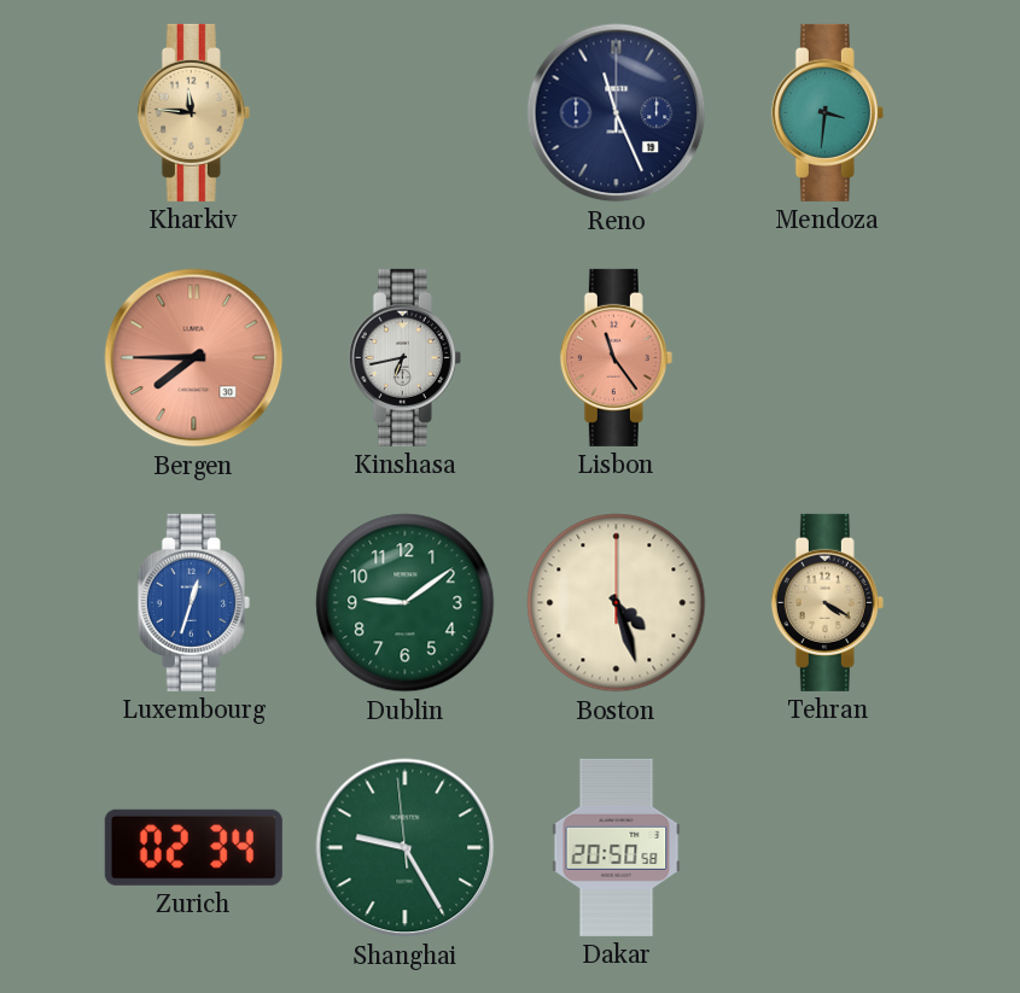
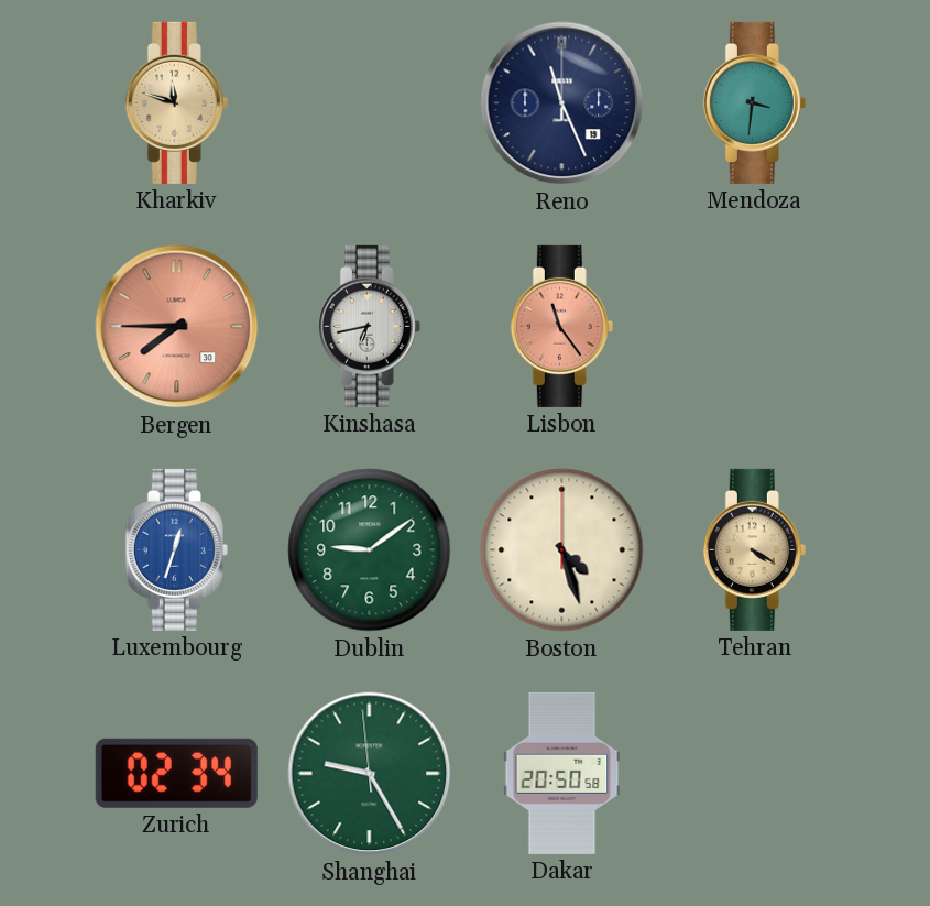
Kharkiv: 11:46 -> 11:48
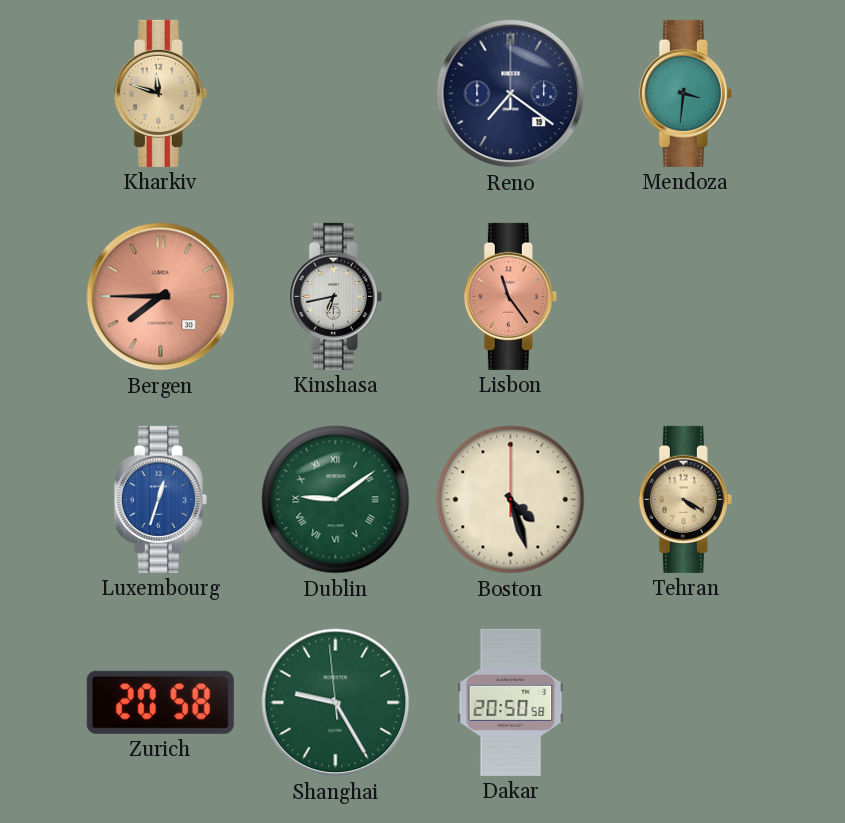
Reno: 11:26 -> 7:21
Dublin numerals: Arabic -> Roman
Zurich: 02:34 -> 20:58
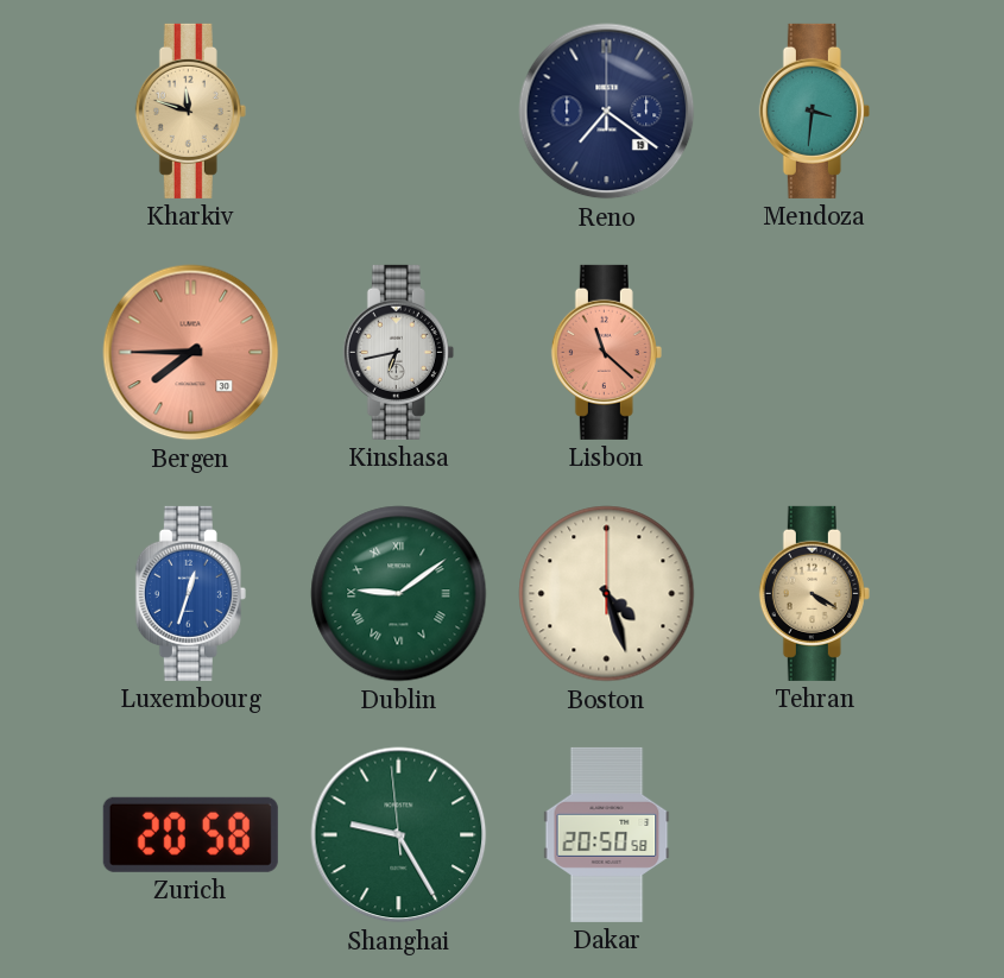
Lisbon: 11:24 -> 11:22
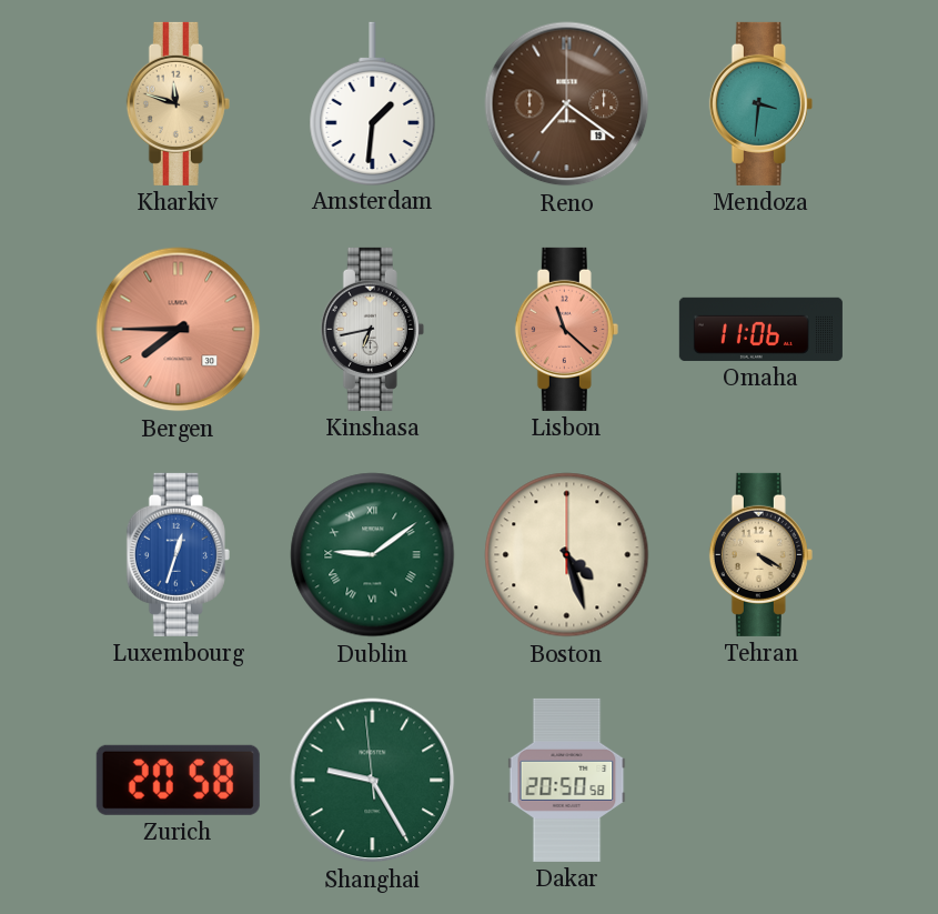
Amsterdam: none -> 1:31
Reno dial: navy -> brown
Omaha: none -> 11:06
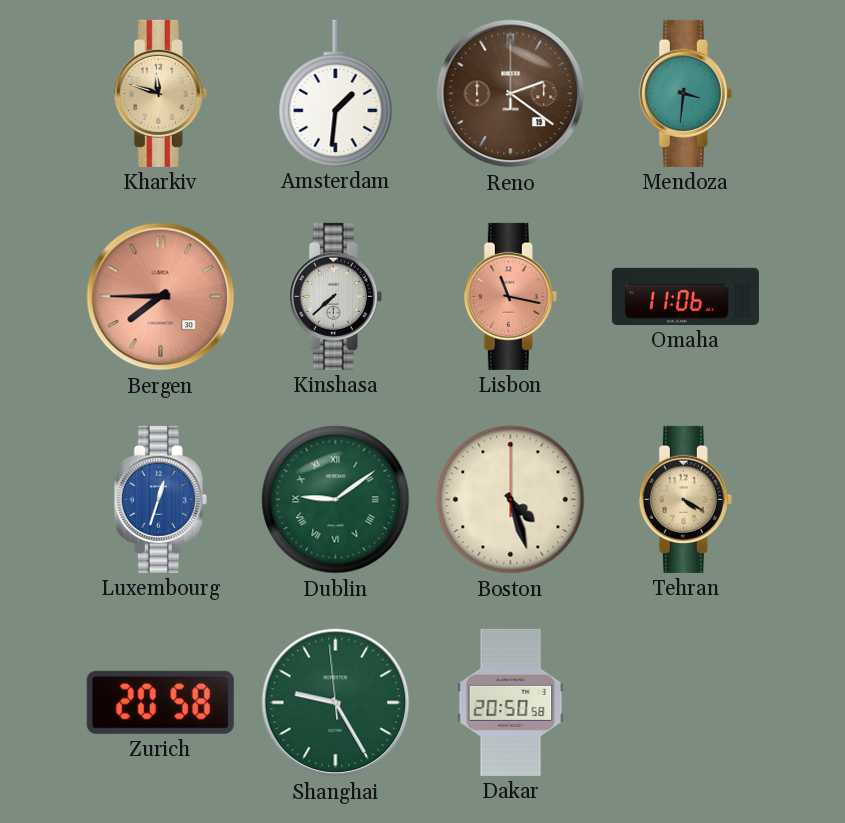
Reno: 7:21 -> 2:21
Kinshasa: 6:43 -> 7:38
Lisbon: 11:22 -> 11:17
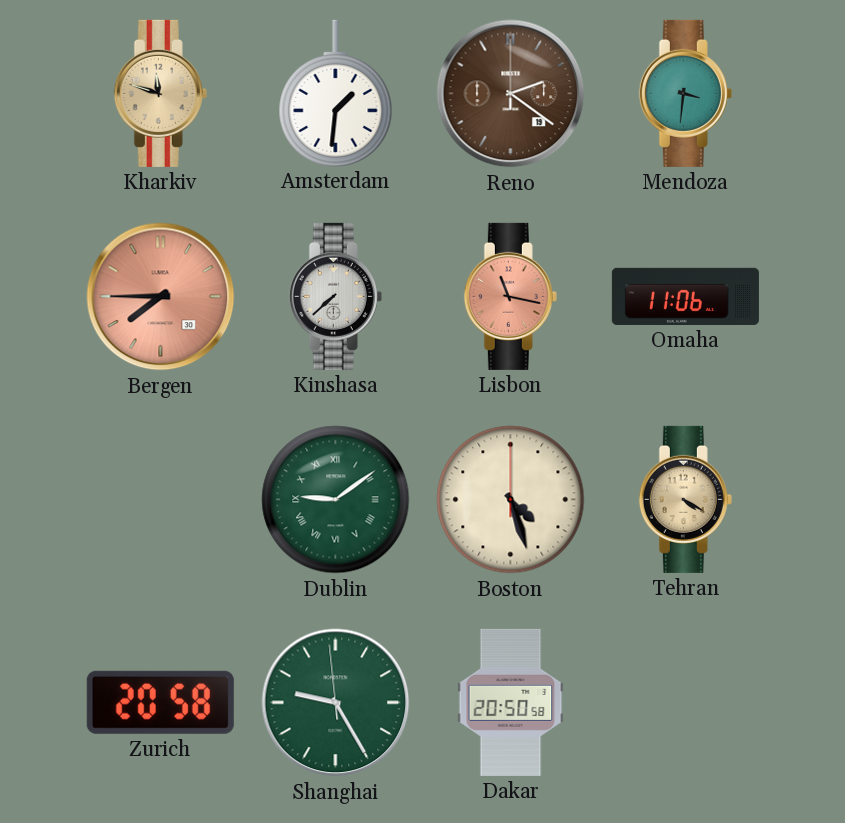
Luxembourg: 12:33 -> none
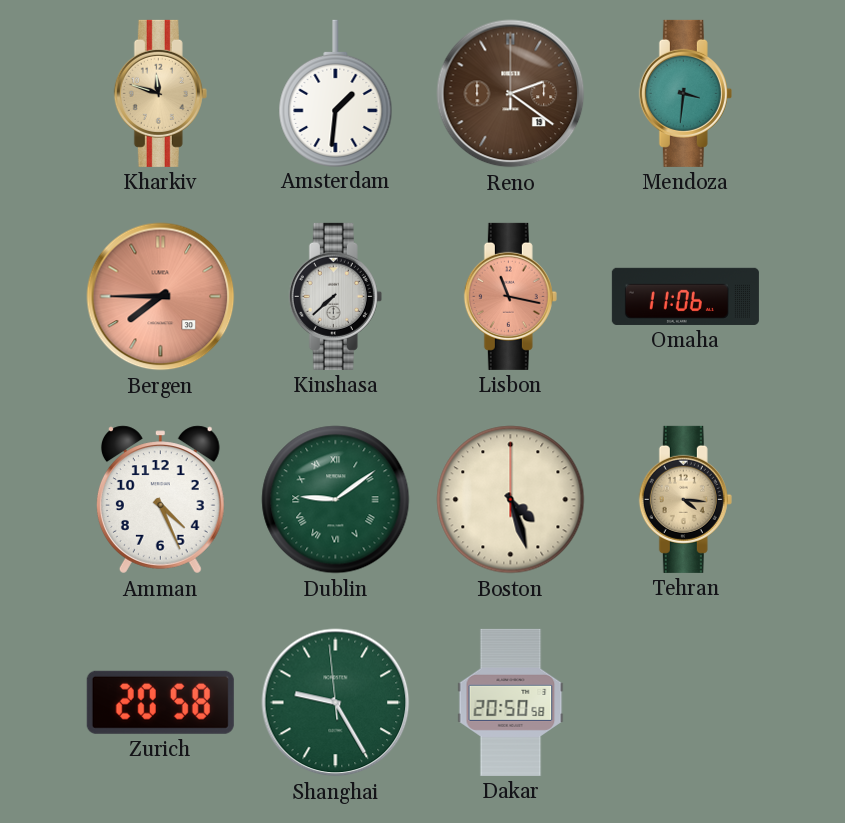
Amman: none -> 4:26
Tehran: 4:20 -> 4:16
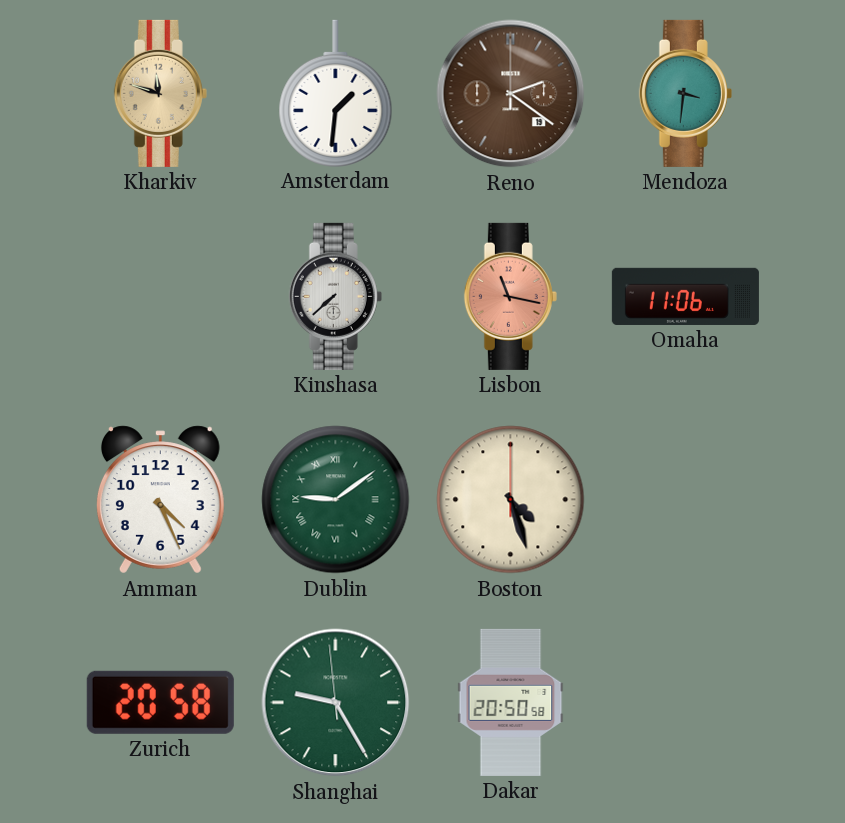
Bergen: 7:45 -> none
Tehran: 4:16 -> none
